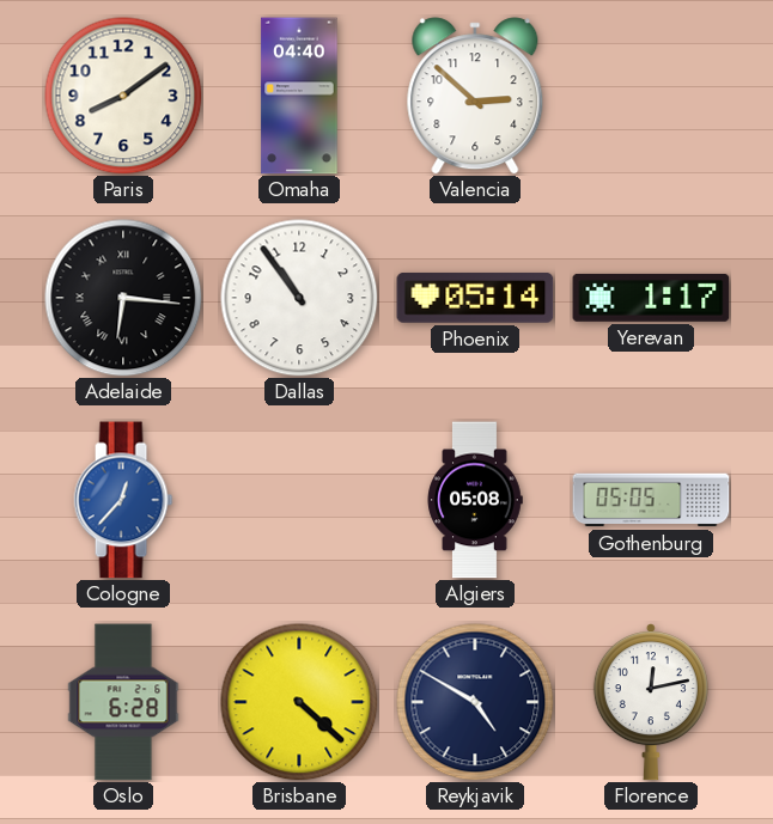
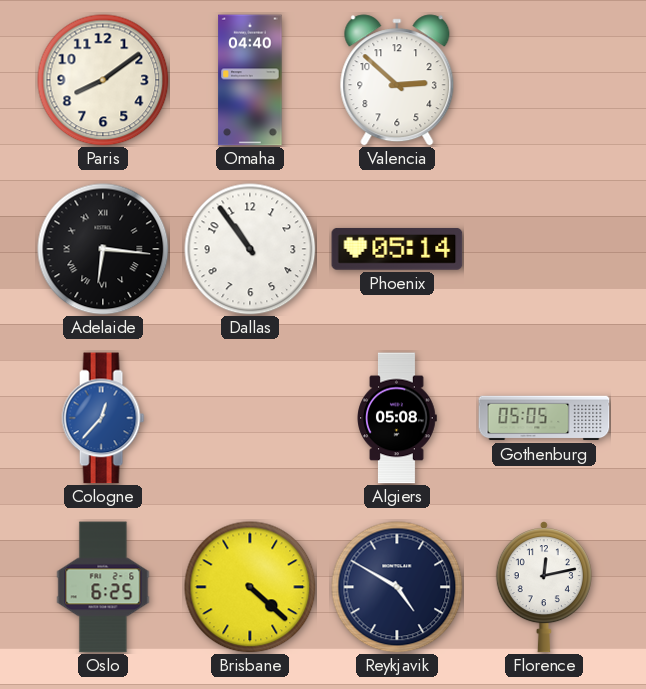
Yerevan: 1:17 -> none
Oslo: 6:28 -> 6:25
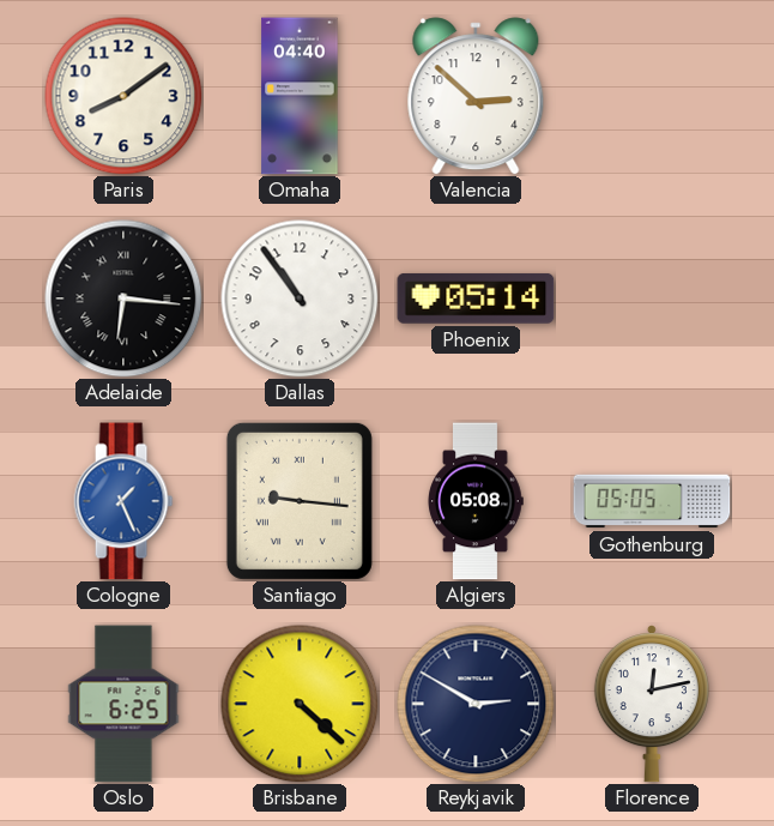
Cologne: 12:37 -> 1:26
Santiago: none -> 9:16
Reykjavik: 4:50 -> 2:50
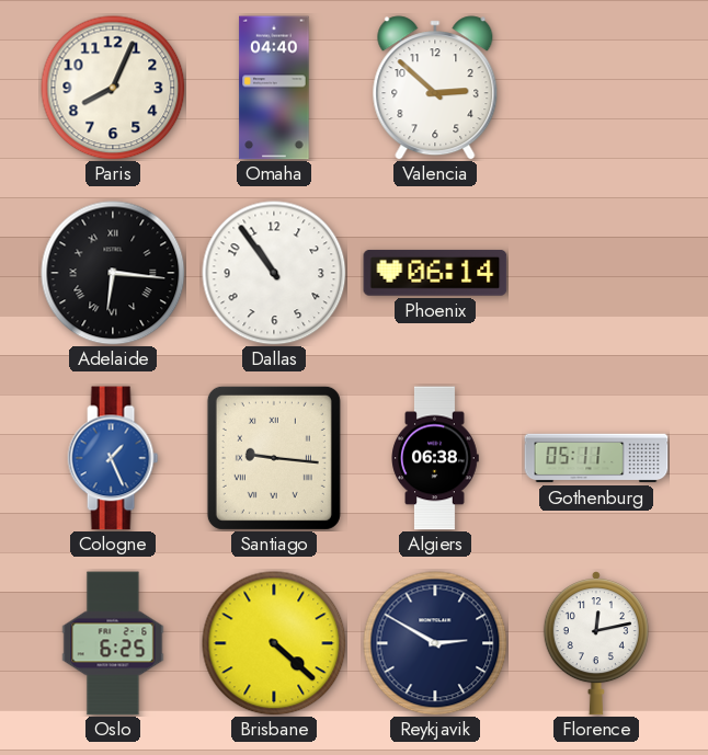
Paris: 8:09 -> 8:04
Phoenix: 05:14 -> 06:14
Algiers: 05:08 -> 06:38
Gothenburg: 05:05 -> 05:11
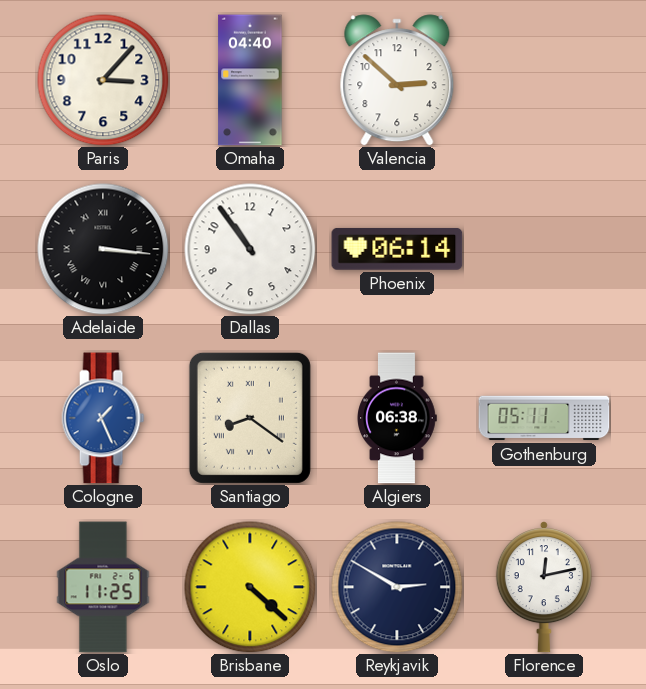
Paris: 8:04 -> 3:07
Adelaide: 6:16 -> 3:16
Santiago: 9:16 -> 8:21
Oslo: 6:25 -> 11:25
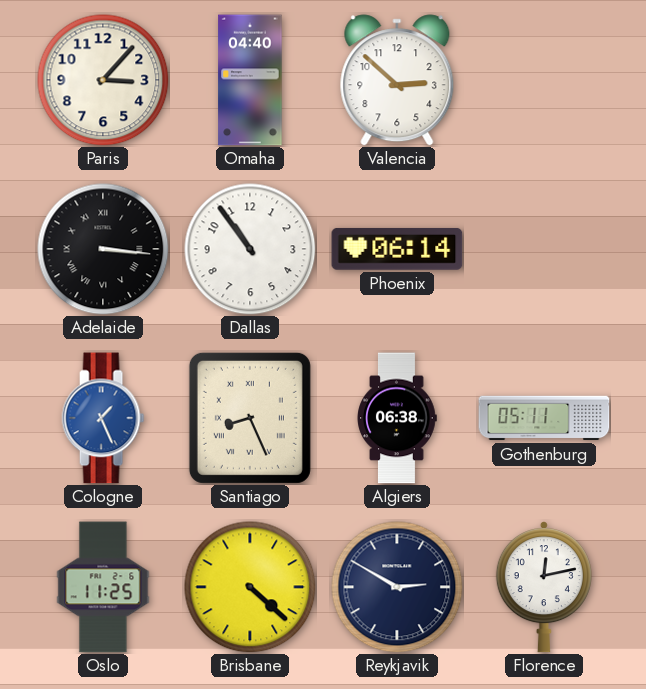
Santiago: 8:21 -> 8:26
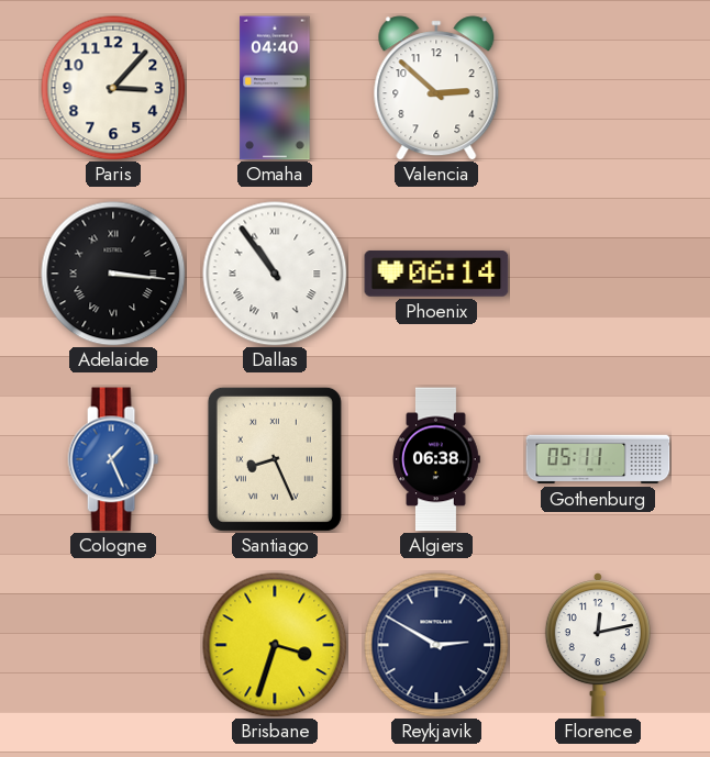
Dallas numerals: Arabic -> Roman
Oslo: 11:25 -> none
Brisbane: 4:22 -> 3:33
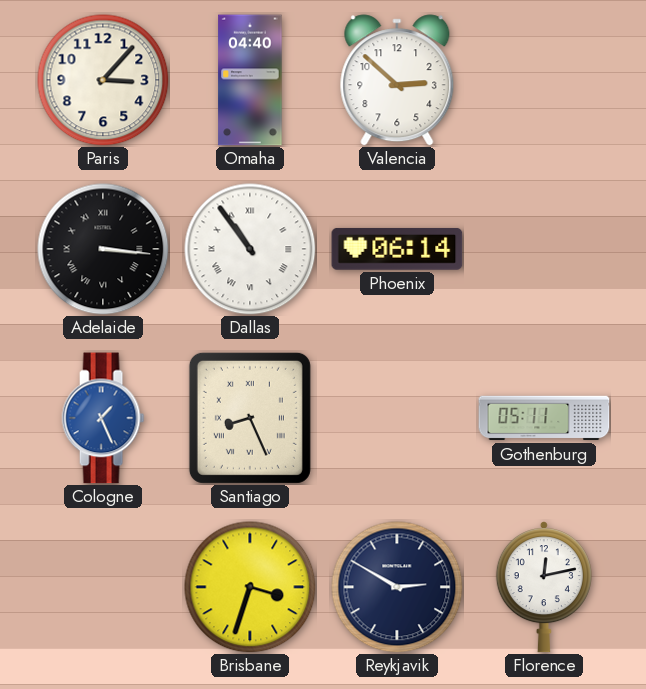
Algiers: 06:38 -> none
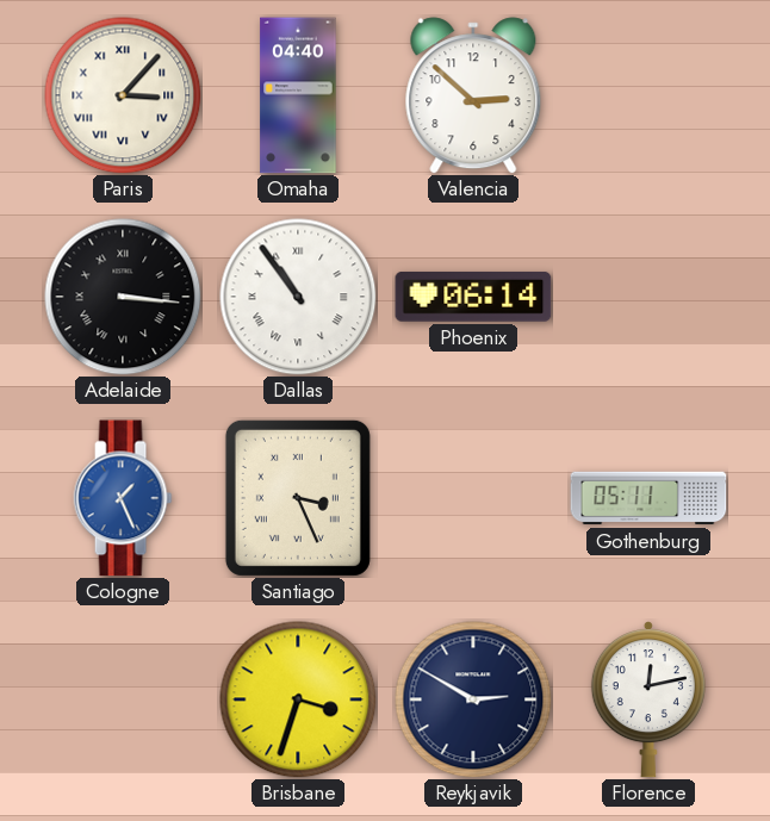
Paris numerals: Arabic -> Roman
Santiago: 8:26 -> 3:26
